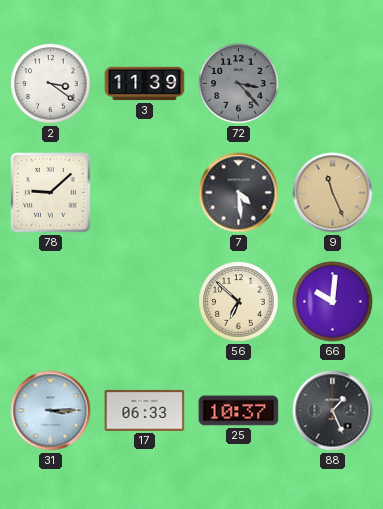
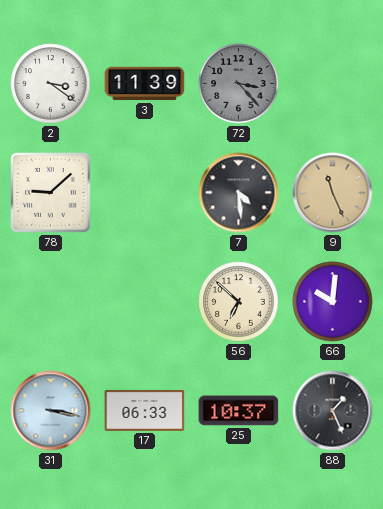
31: 3:15 -> 3:17
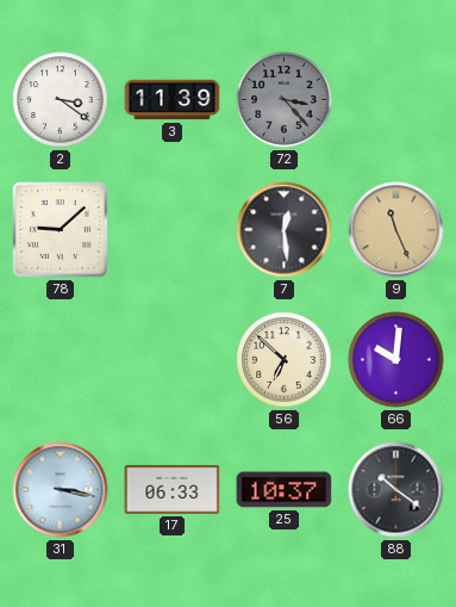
7: 4:29 -> 12:29
88: 1:26 -> 10:21
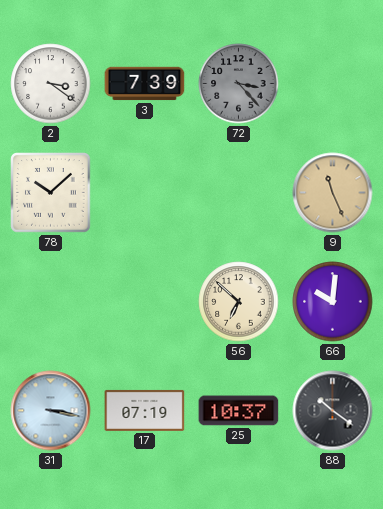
3: 11:39 -> 7:39
78: 9:08 -> 10:08
7: 12:29 -> none
17: 06:33 -> 07:19
